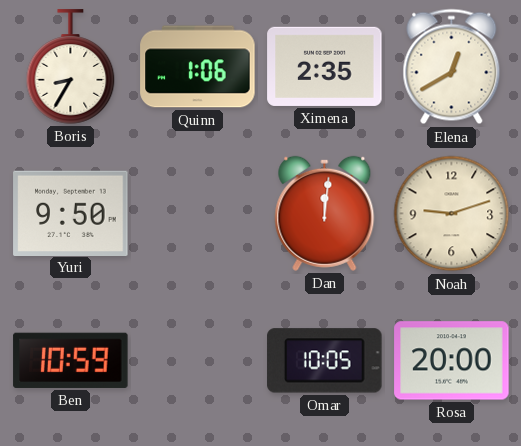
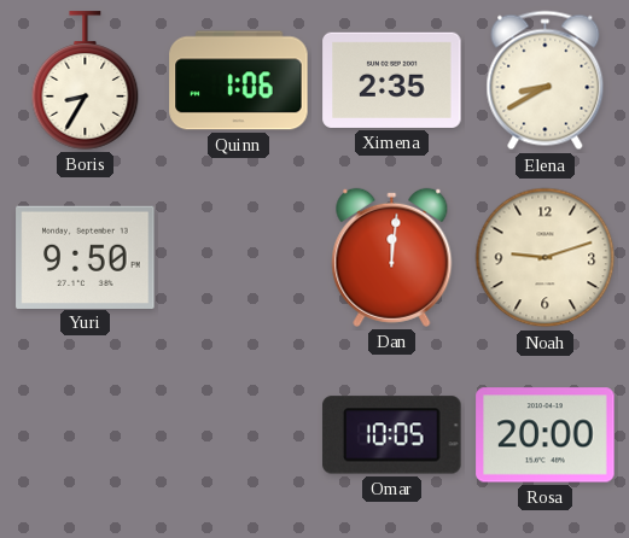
Elena: 12:40 -> 8:40
Ben: 10:59 -> none
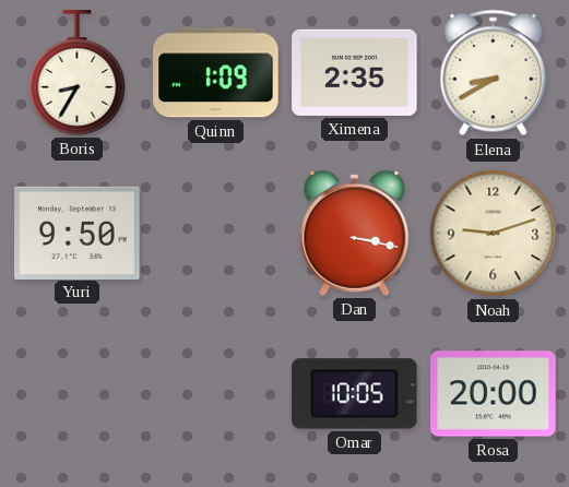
Quinn: 1:06 -> 1:09
Dan: 12:01 -> 3:17
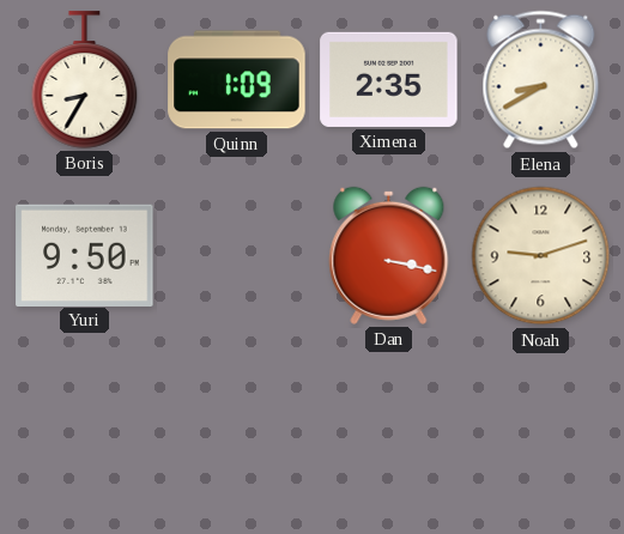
Omar: 10:05 -> none
Rosa: 20:00 -> none
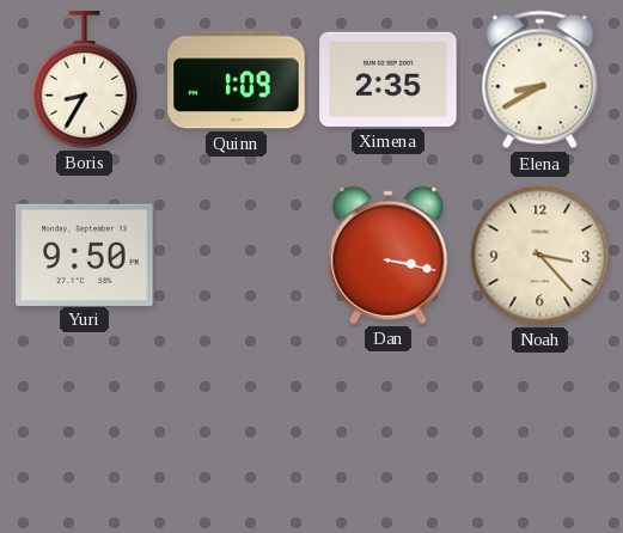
Noah: 9:12 -> 3:23
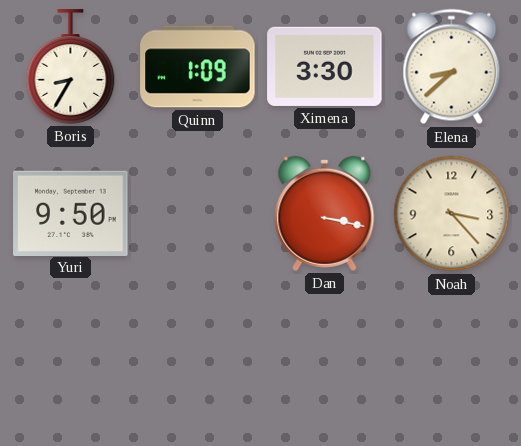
Ximena: 2:35 -> 3:30
Elena: 8:40 -> 8:38
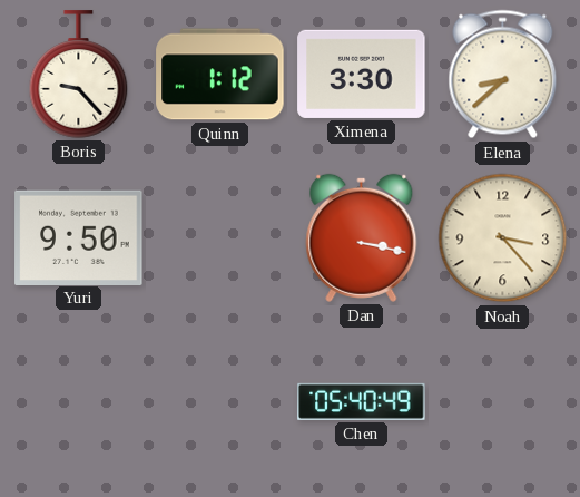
Boris: 8:35 -> 9:23
Quinn: 1:09 -> 1:12
Chen: none -> 05:40
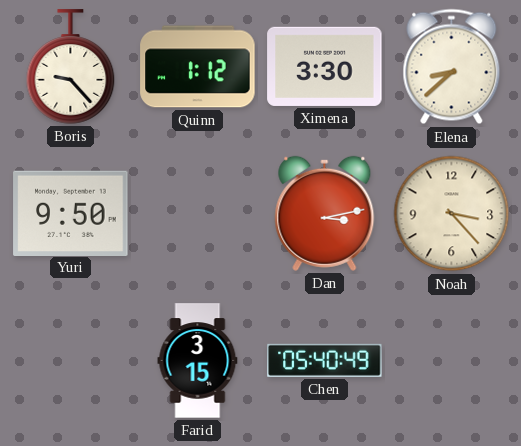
Dan: 3:17 -> 3:13
Farid: none -> 3:15
